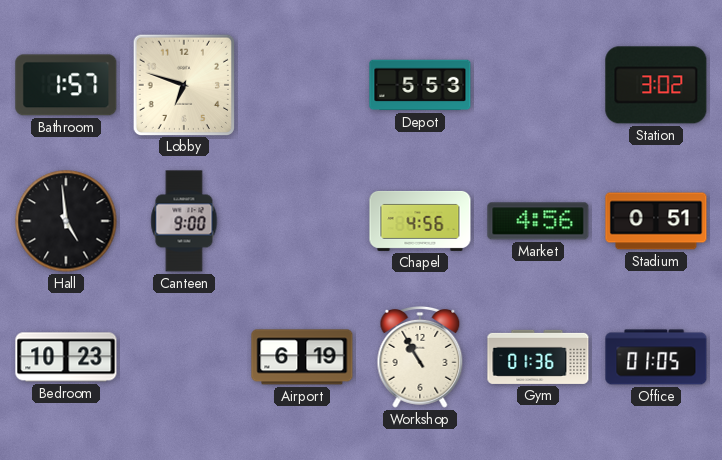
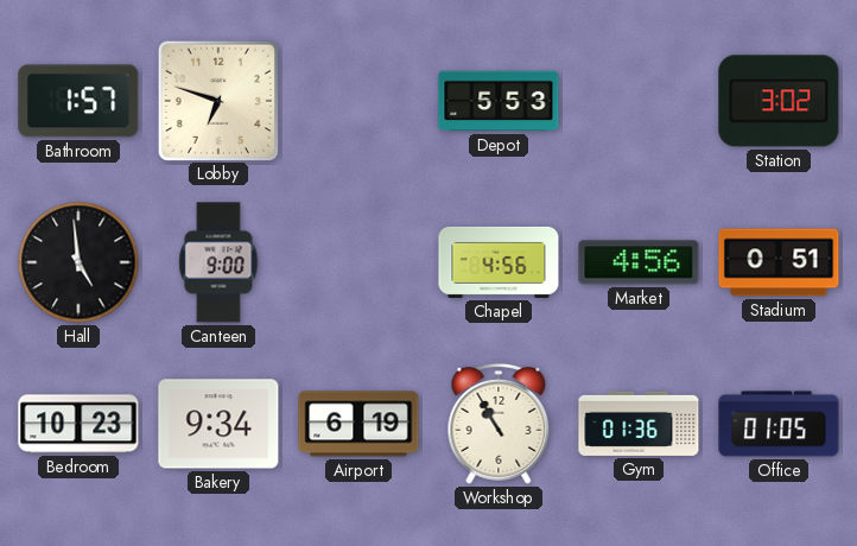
Bakery: none -> 9:34
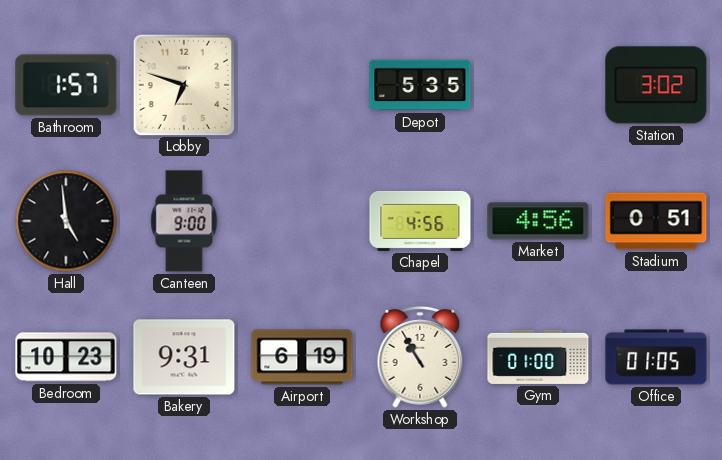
Depot: 5:53 -> 5:35
Bakery: 9:34 -> 9:31
Gym: 01:36 -> 01:00
